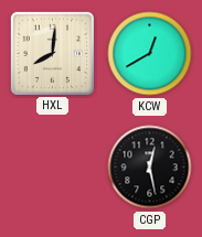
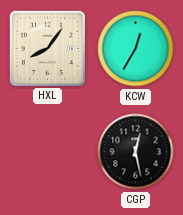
HXL: 8:01 -> 8:06
KCW: 12:40 -> 12:35
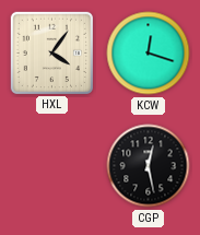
HXL: 8:06 -> 4:06
KCW: 12:35 -> 12:18
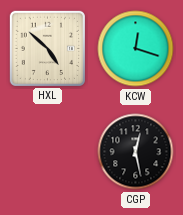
HXL: 4:06 -> 4:52
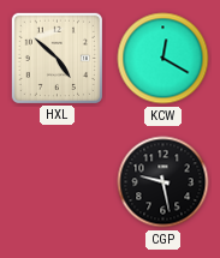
KCW: 12:18 -> 12:20
CGP: 12:28 -> 9:28
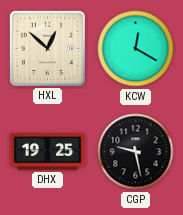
HXL: 4:52 -> 12:52
DHX: none -> 19:25
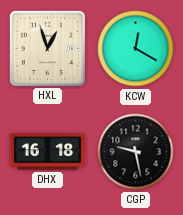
HXL: 12:52 -> 12:57
DHX: 19:25 -> 16:18
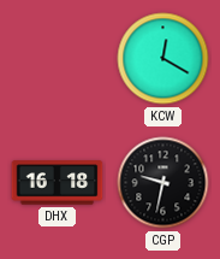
HXL: 12:57 -> none
CGP: 9:28 -> 9:32
